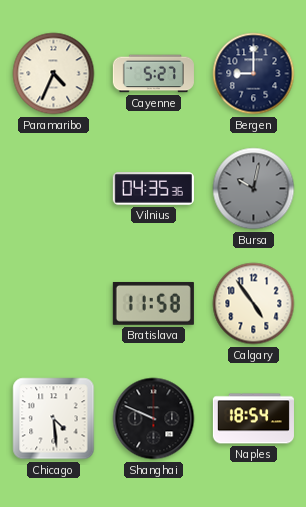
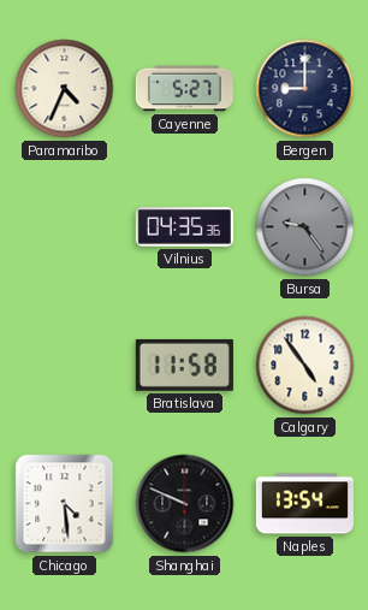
Bursa: 10:02 -> 9:24
Naples: 18:54 -> 13:54
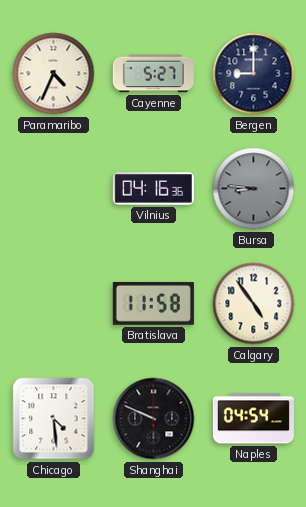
Vilnius: 04:35 -> 04:16
Bursa: 9:24 -> 8:46
Naples: 13:54 -> 04:54
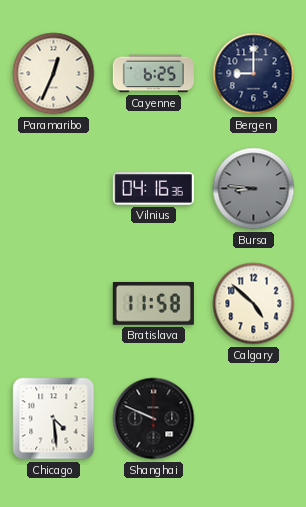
Paramaribo: 4:34 -> 12:34
Cayenne: 5:27 -> 6:25
Calgary: 4:54 -> 4:52
Naples: 04:54 -> none
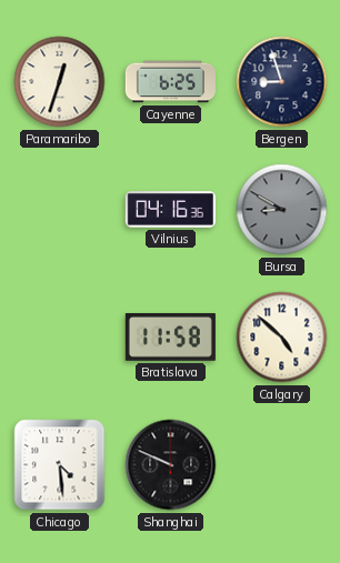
Paramaribo: 12:34 -> 12:33
Bergen: 9:00 -> 8:57
Bursa: 8:46 -> 8:50
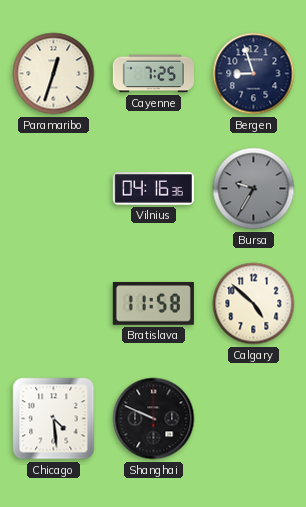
Cayenne: 6:25 -> 7:25
Bursa: 8:50 -> 9:35
